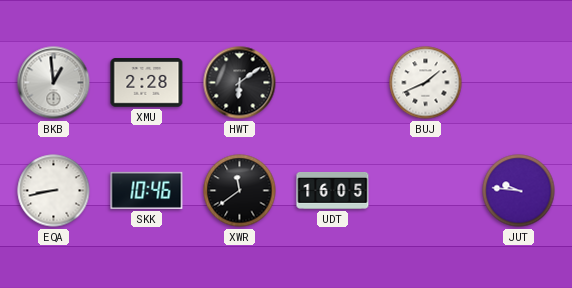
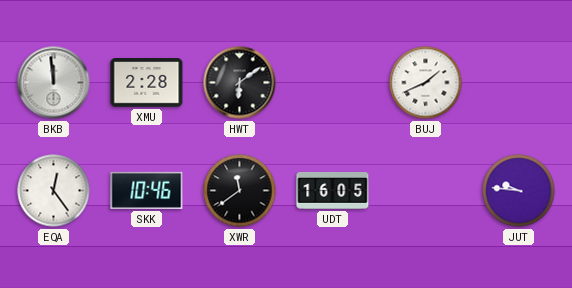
BKB: 12:59 -> 11:59
EQA: 8:43 -> 12:24
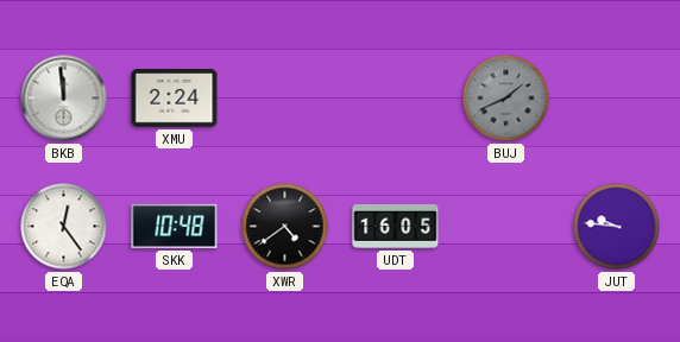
XMU: 2:28 -> 2:24
HWT: 6:09 -> none
BUJ dial: white -> grey
SKK: 10:46 -> 10:48
XWR: 11:39 -> 4:39
